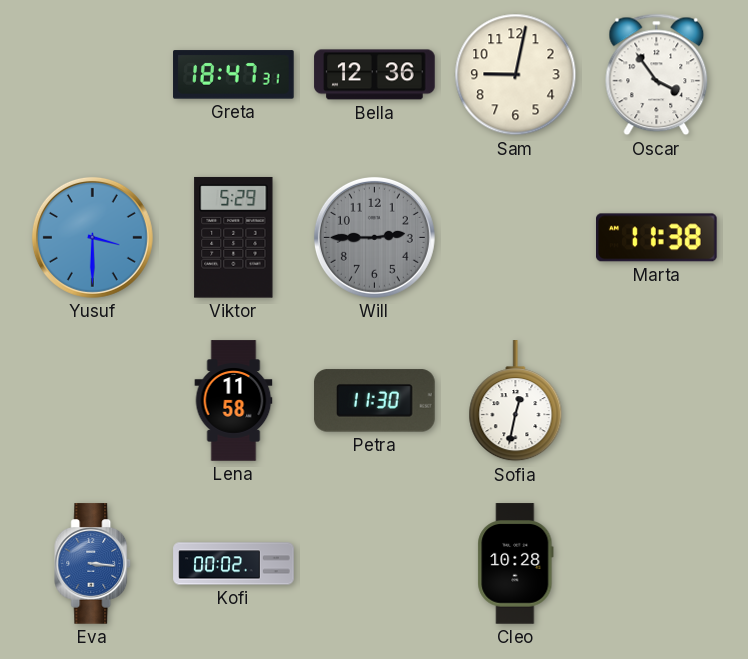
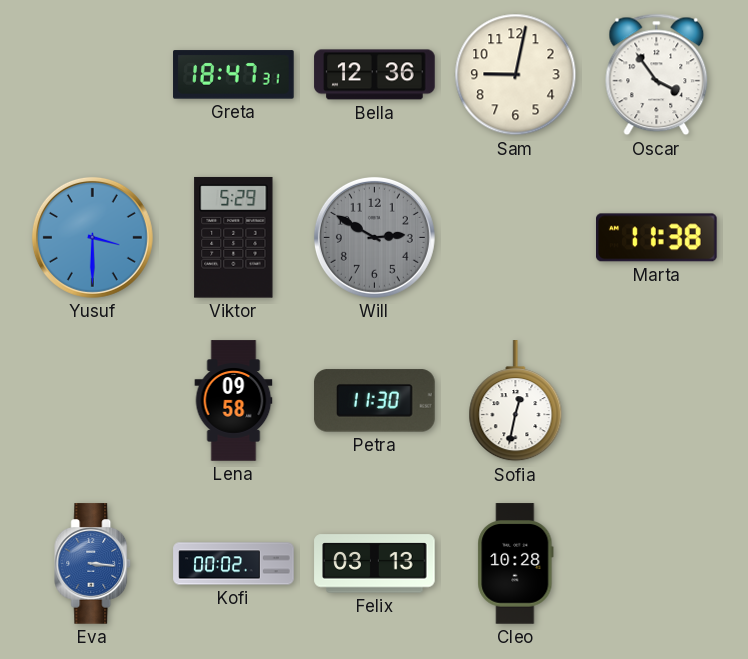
Will: 2:45 -> 2:50
Lena: 11:58 -> 09:58
Felix: none -> 03:13
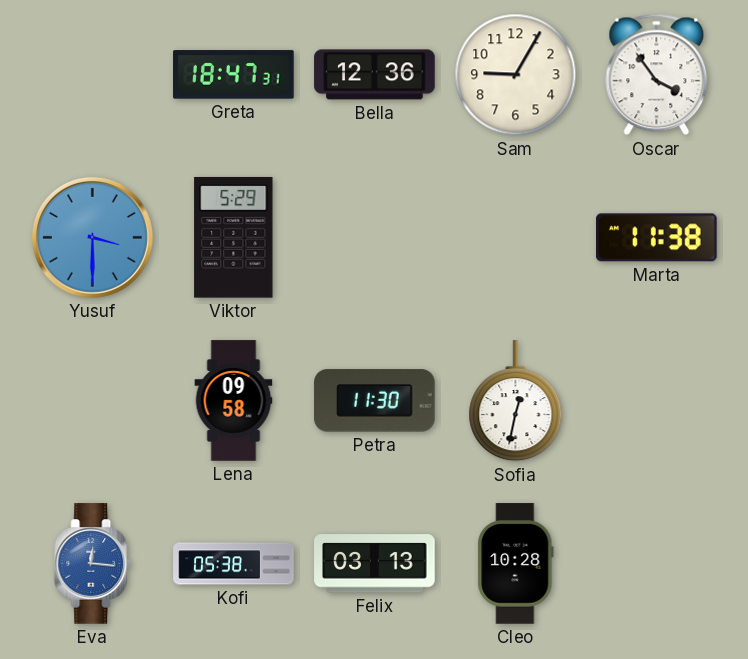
Sam: 9:02 -> 9:05
Will: 2:50 -> none
Eva: 3:16 -> 12:16
Kofi: 00:02 -> 05:38
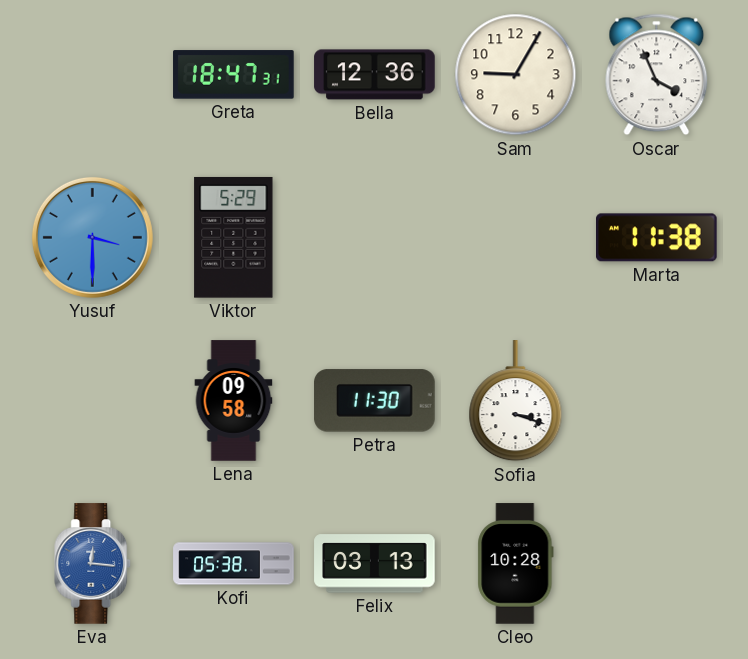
Oscar: 3:54 -> 3:56
Sofia: 12:32 -> 3:18
